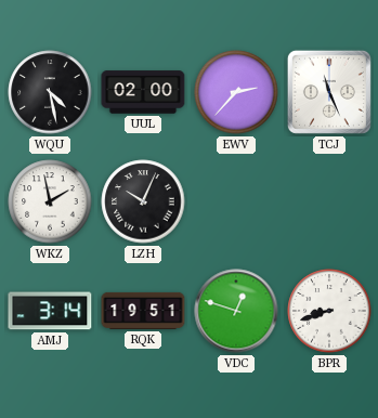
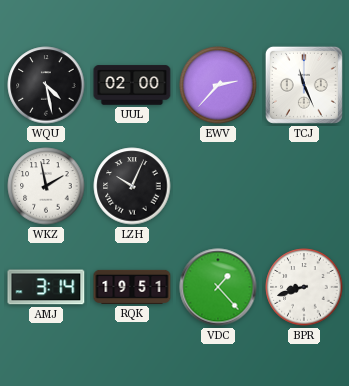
VDC: 12:48 -> 1:23
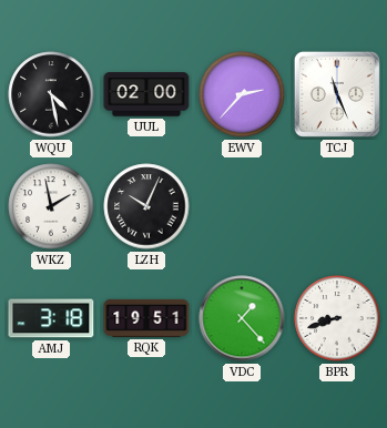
AMJ: 3:14 -> 3:18
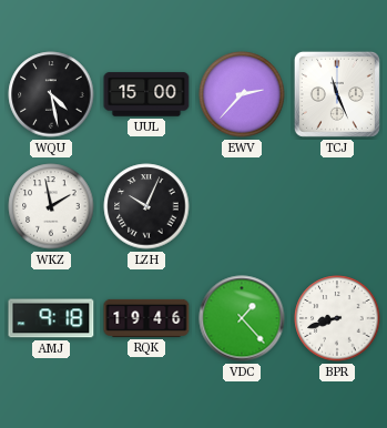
UUL: 02:00 -> 15:00
AMJ: 3:18 -> 9:18
RQK: 19:51 -> 19:46
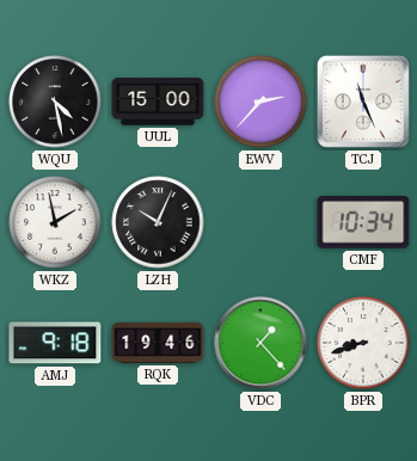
CMF: none -> 10:34
